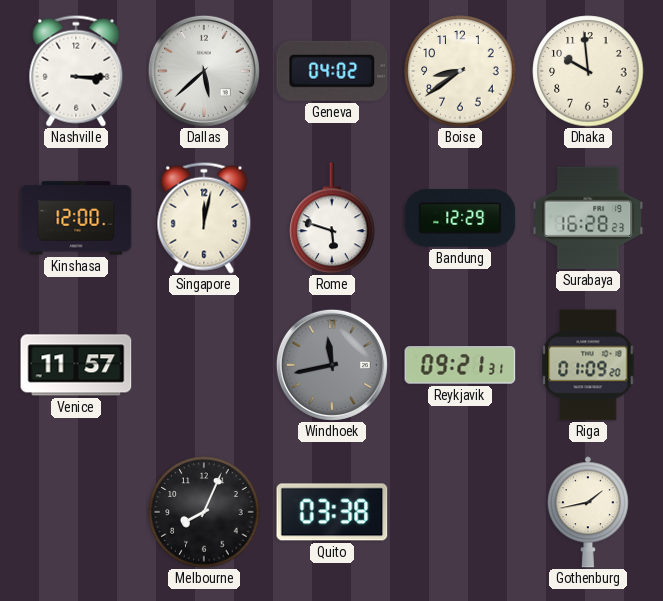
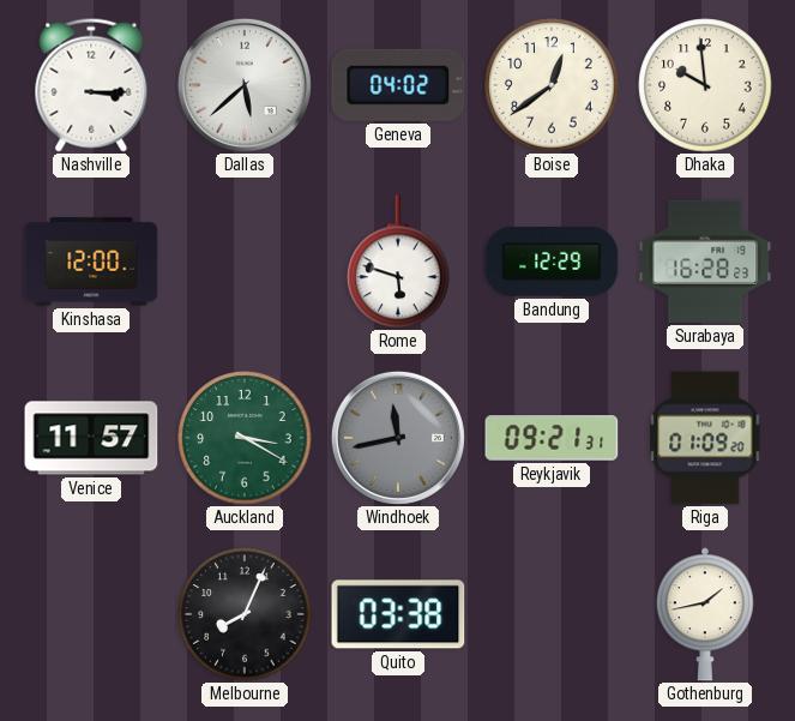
Boise: 8:39 -> 12:39
Singapore: 12:02 -> none
Auckland: none -> 3:20
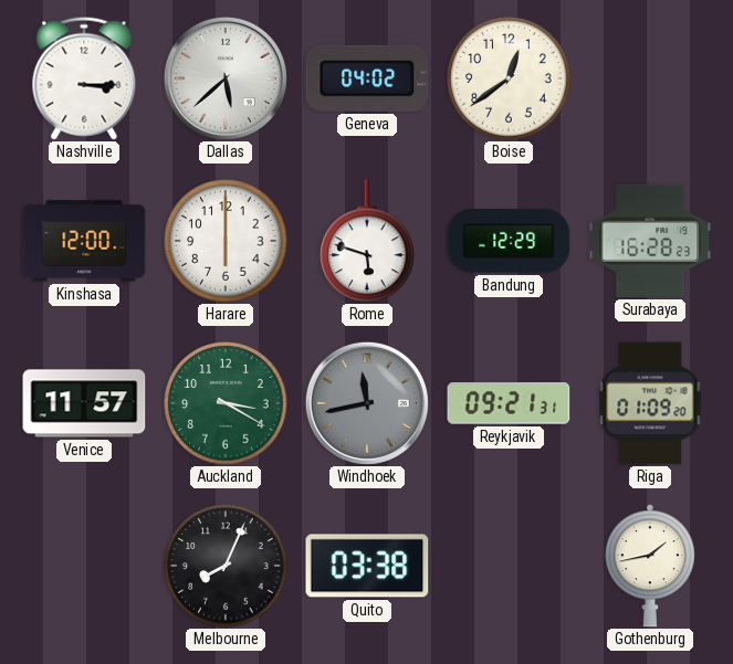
Dhaka: 9:59 -> none
Harare: none -> 6:00
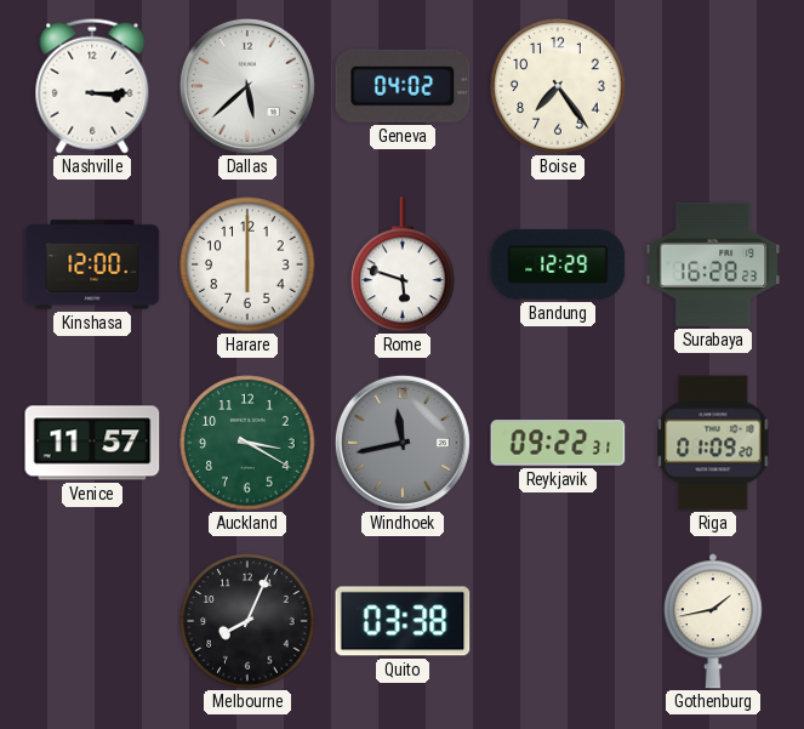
Boise: 12:39 -> 7:24
Reykjavik: 09:21 -> 09:22
